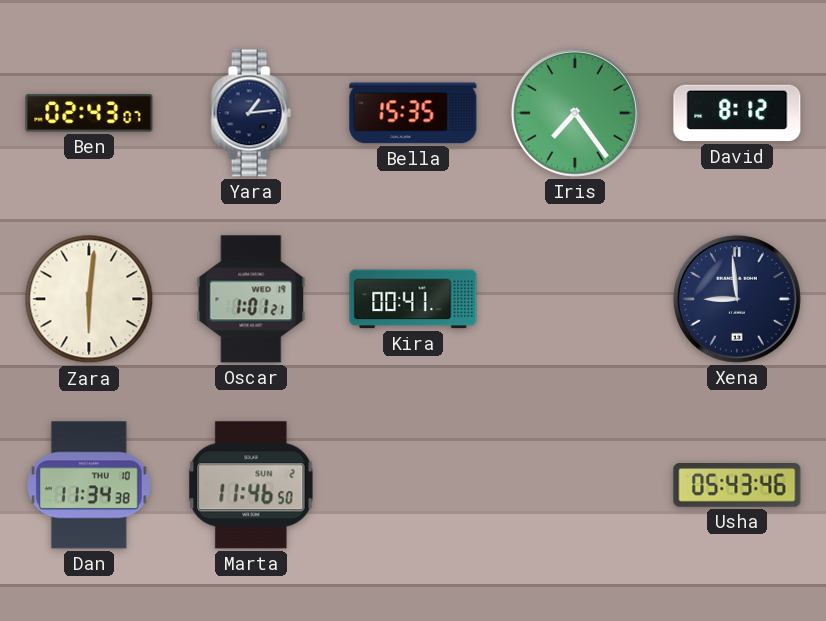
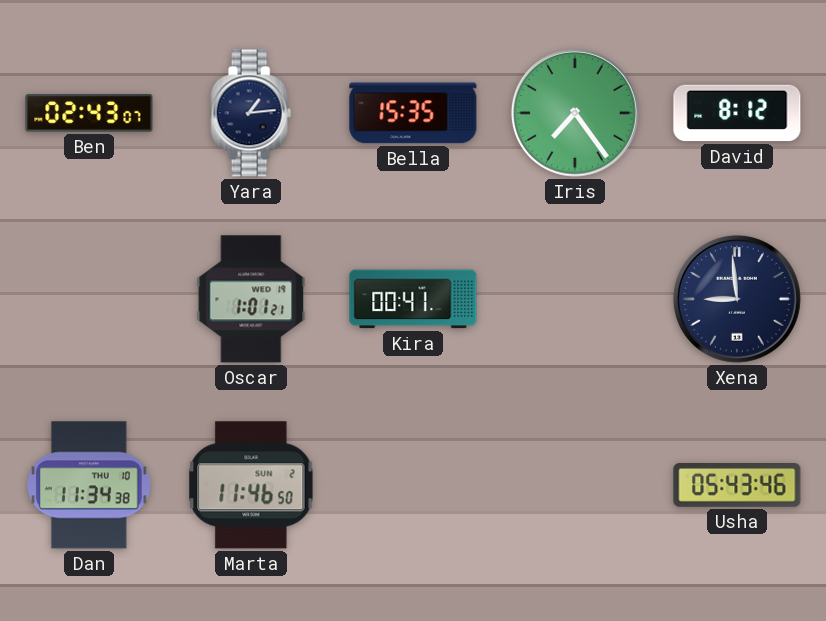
Zara: 6:01 -> none
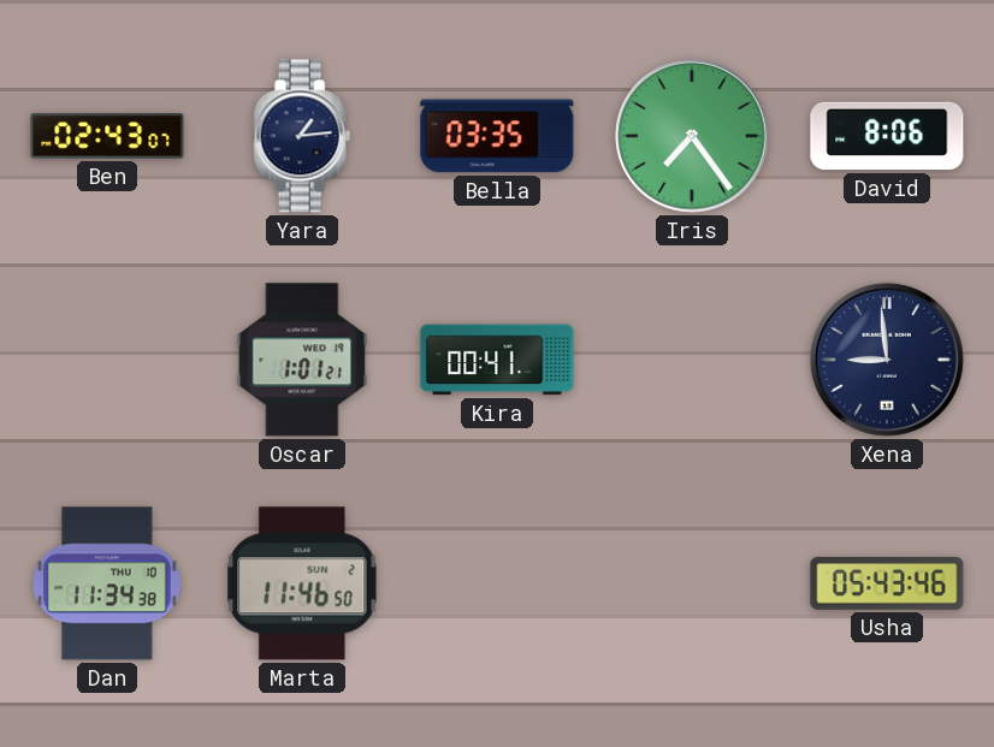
Bella: 15:35 -> 03:35
David: 8:12 -> 8:06
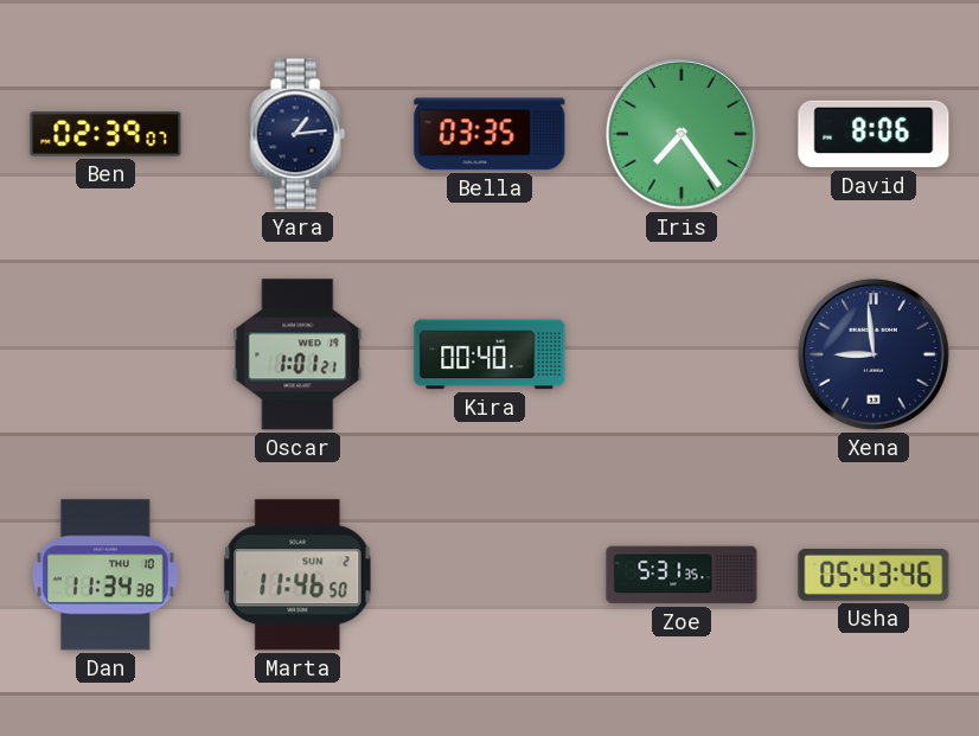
Ben: 02:43 -> 02:39
Kira: 00:41 -> 00:40
Zoe: none -> 5:31
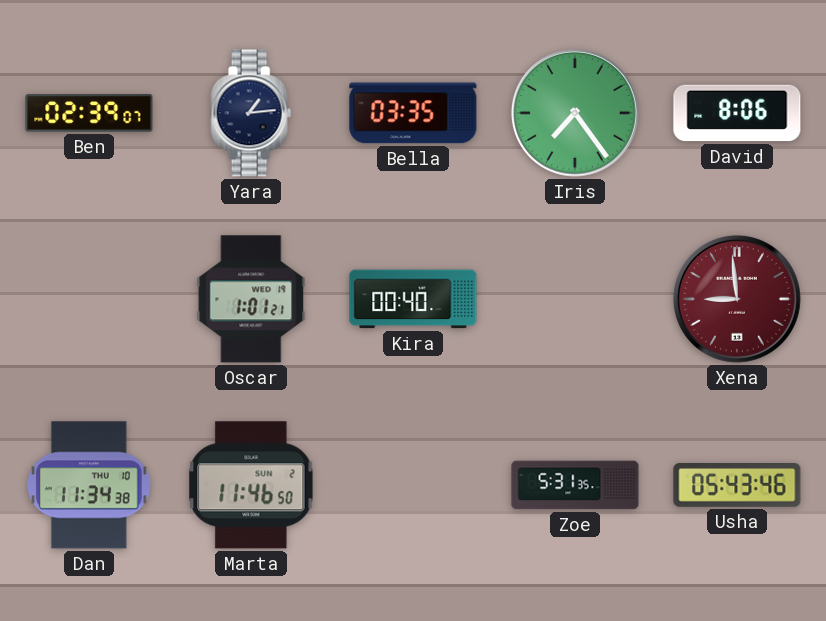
Xena dial: navy -> burgundy
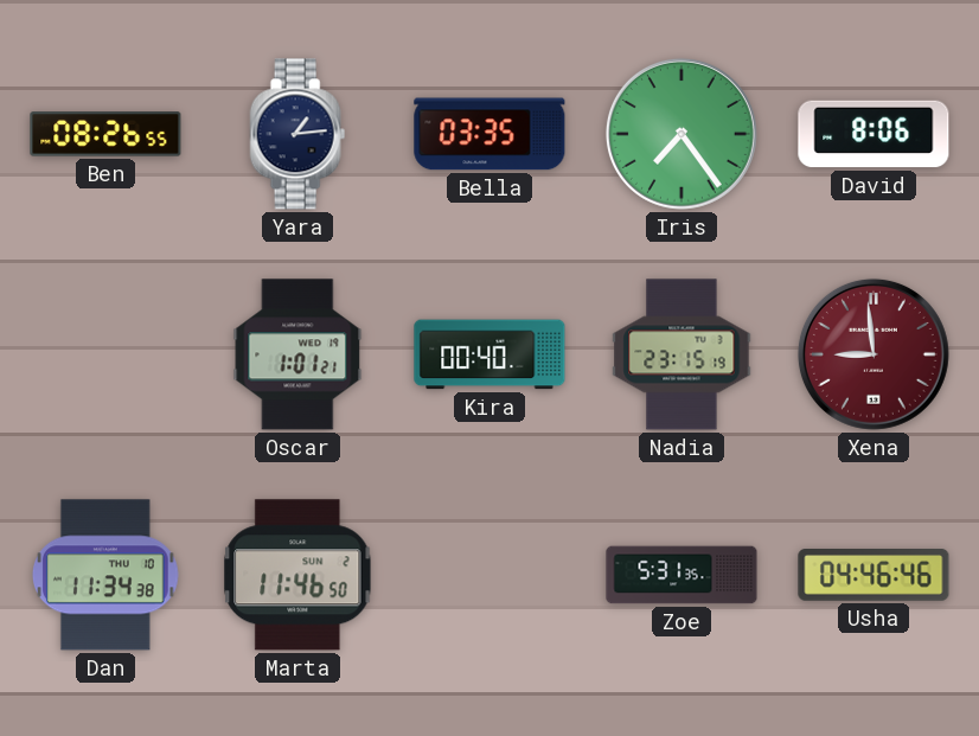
Ben: 02:39 -> 08:26
Nadia: none -> 23:15
Usha: 05:43 -> 04:46
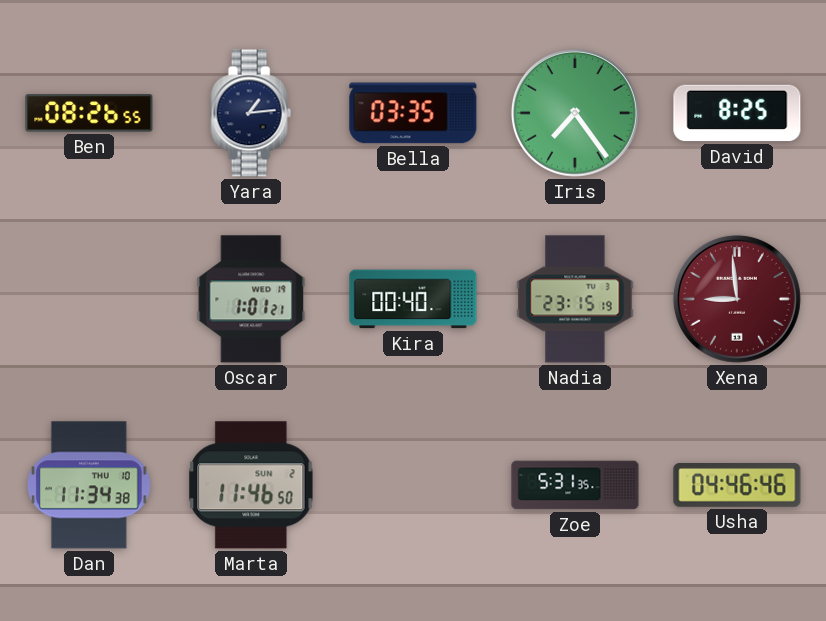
David: 8:06 -> 8:25
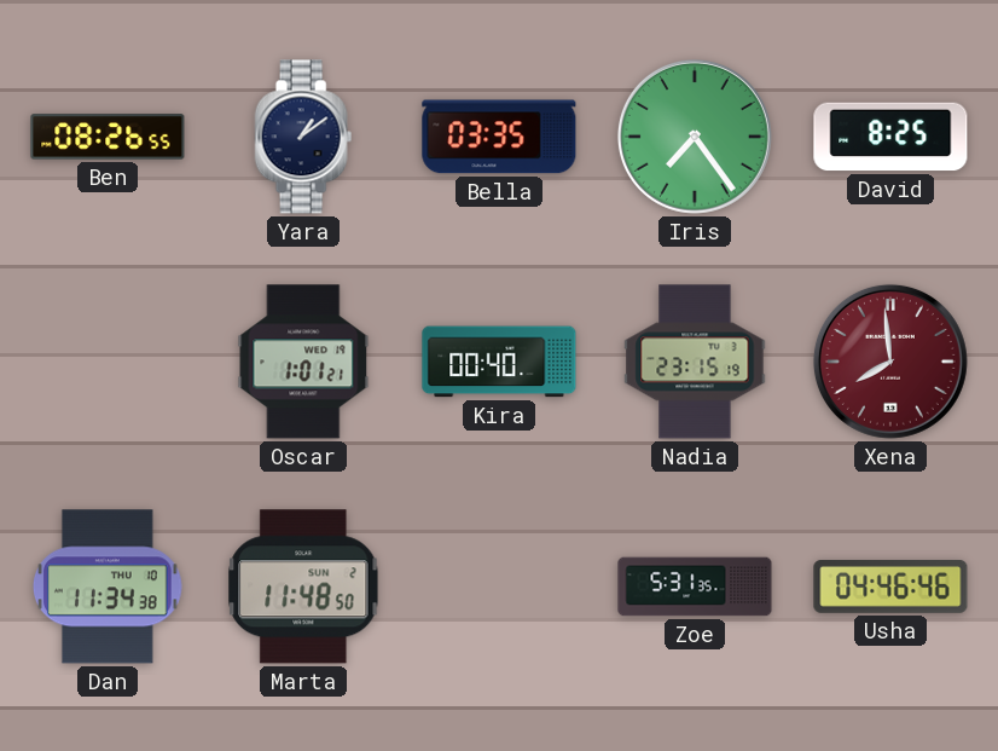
Yara: 1:14 -> 1:09
Xena: 8:59 -> 7:59
Marta: 11:46 -> 11:48
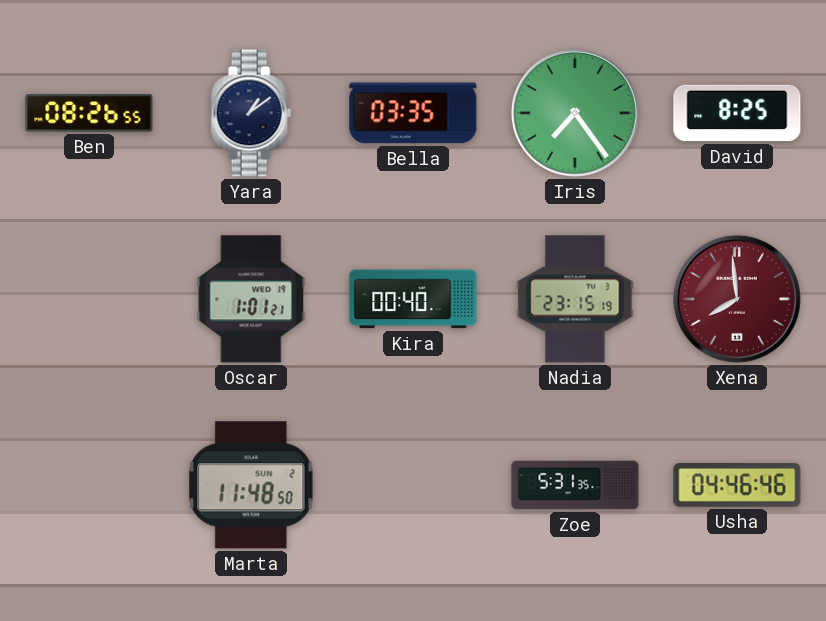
Dan: 11:34 -> none
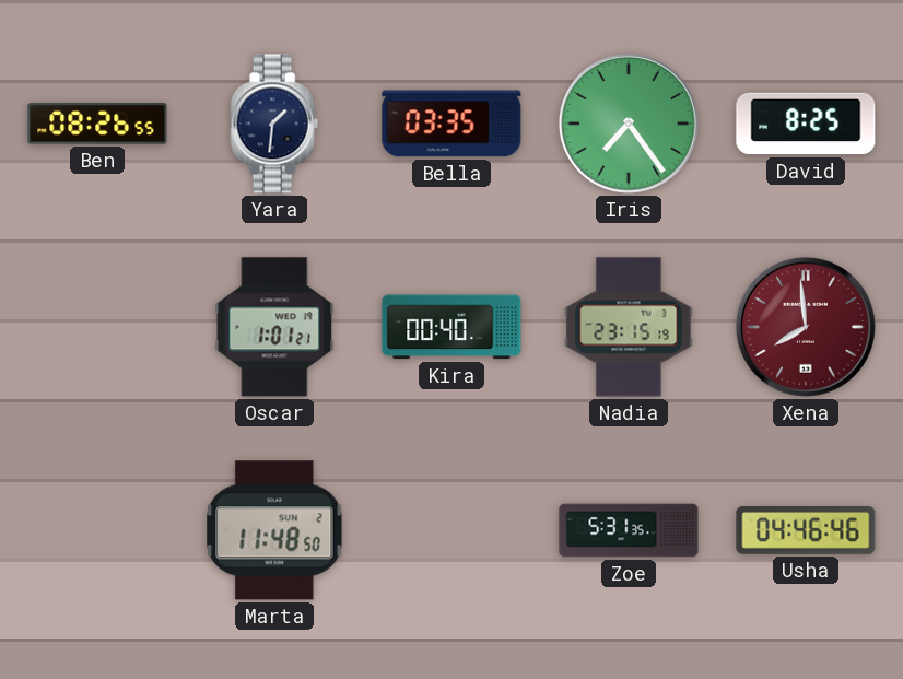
Yara: 1:09 -> 1:31
